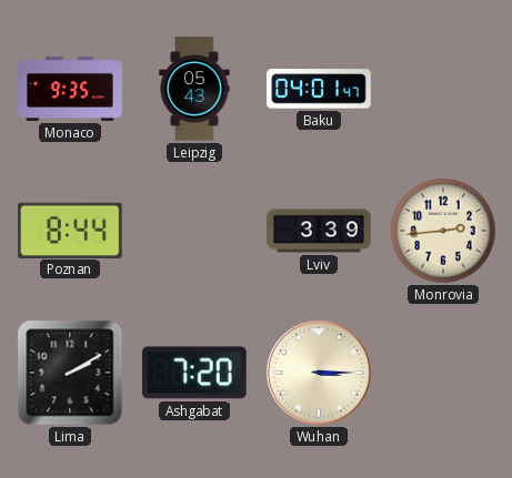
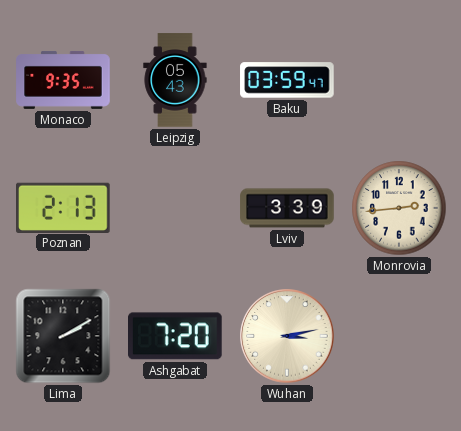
Baku: 04:01 -> 03:59
Poznan: 8:44 -> 2:13
Wuhan: 3:15 -> 3:13
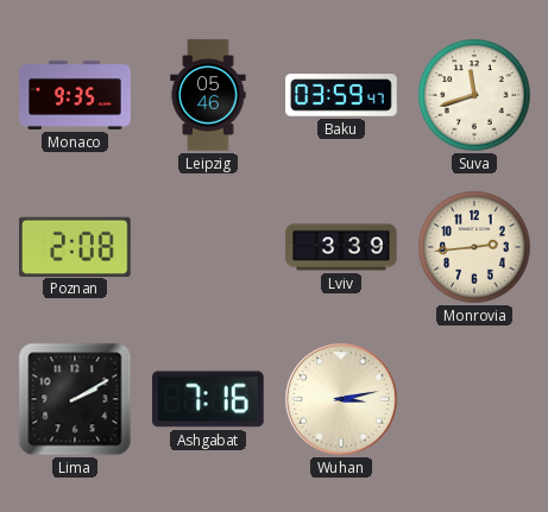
Leipzig: 05:43 -> 05:46
Suva: none -> 11:42
Poznan: 2:13 -> 2:08
Ashgabat: 7:20 -> 7:16
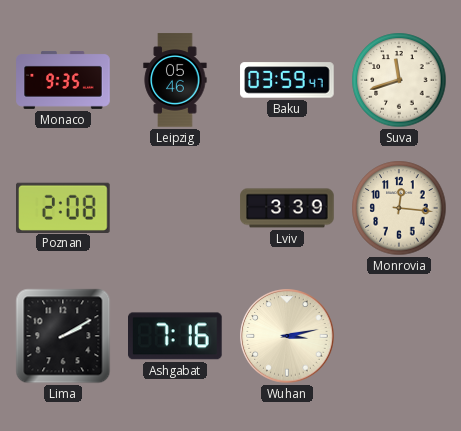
Monrovia: 2:44 -> 12:16
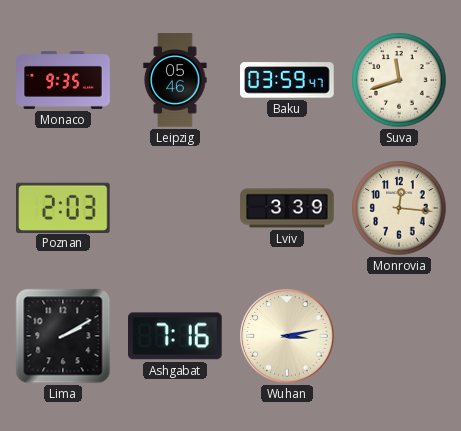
Poznan: 2:08 -> 2:03
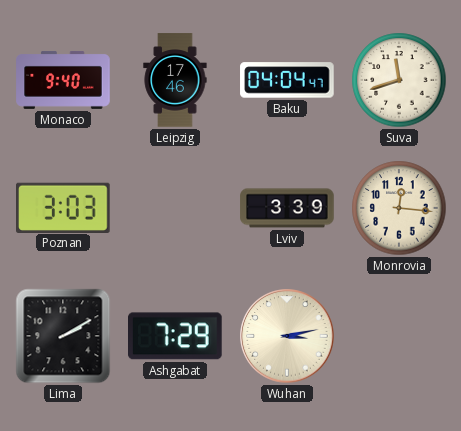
Monaco: 9:35 -> 9:40
Leipzig: 05:46 -> 17:46
Baku: 03:59 -> 04:04
Poznan: 2:03 -> 3:03
Ashgabat: 7:16 -> 7:29
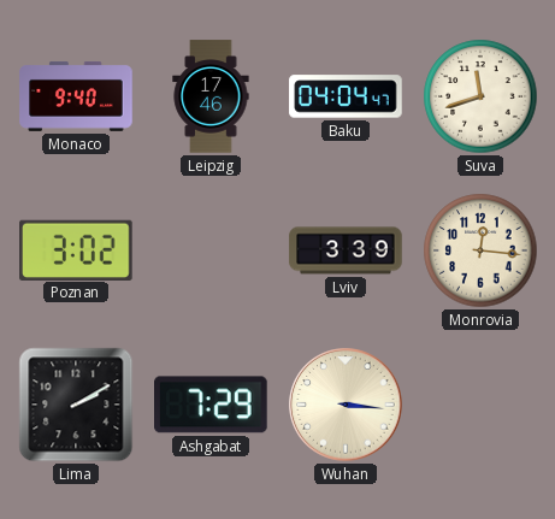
Poznan: 3:03 -> 3:02
Wuhan: 3:13 -> 3:16
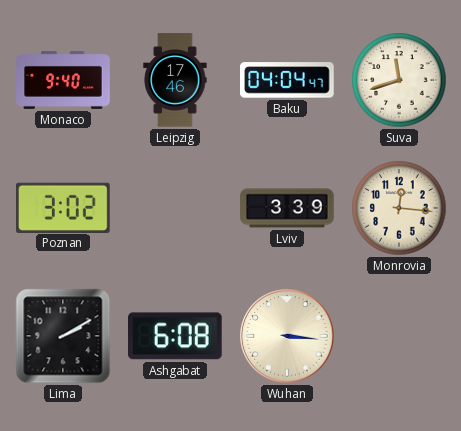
Ashgabat: 7:29 -> 6:08
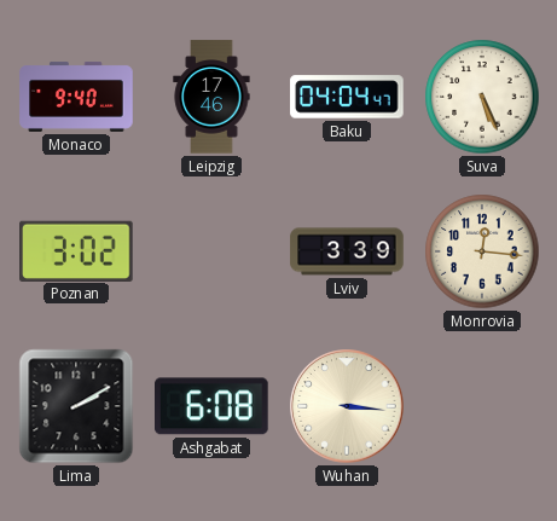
Suva: 11:42 -> 5:26
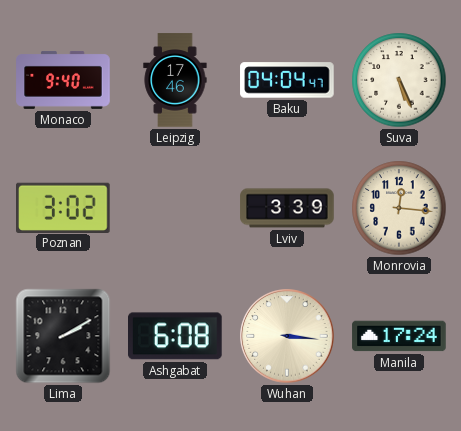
Manila: none -> 17:24
